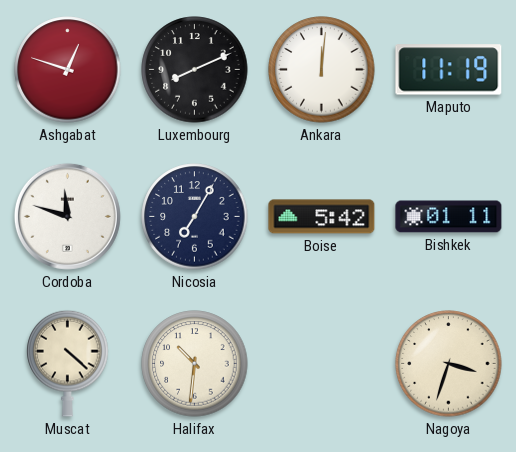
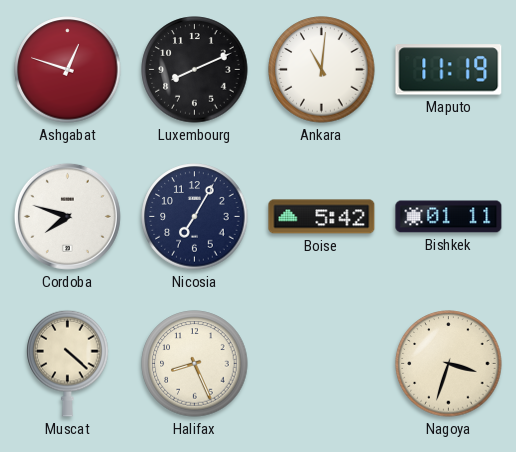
Ankara: 12:01 -> 11:01
Cordoba: 11:48 -> 7:48
Halifax: 10:31 -> 8:26
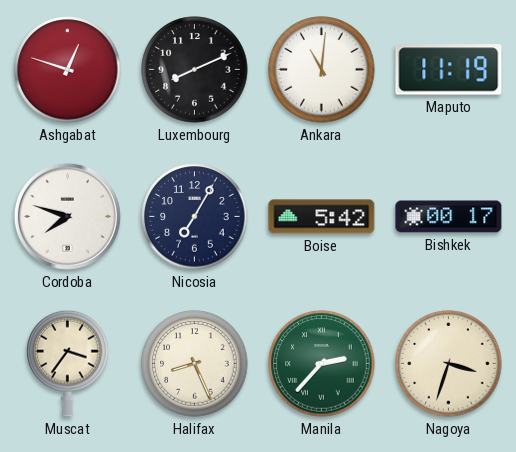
Bishkek: 01:11 -> 00:17
Muscat: 4:22 -> 3:36
Manila: none -> 2:37
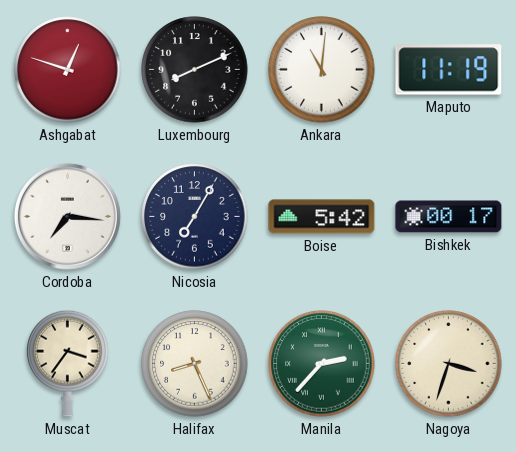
Cordoba: 7:48 -> 7:16
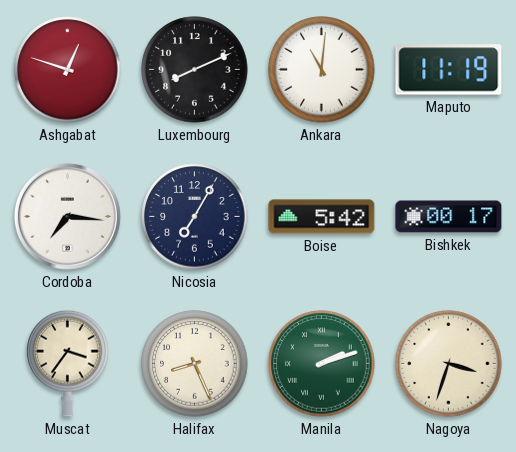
Manila: 2:37 -> 2:12
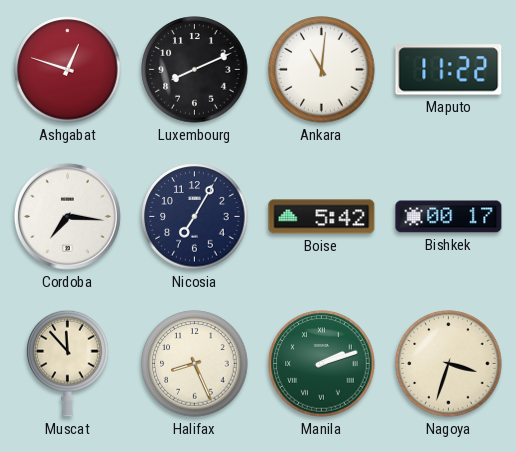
Maputo: 11:19 -> 11:22
Muscat: 3:36 -> 11:53
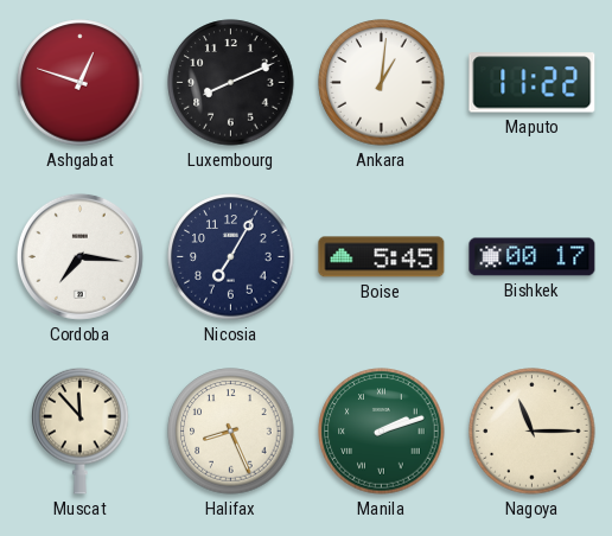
Ankara: 11:01 -> 1:01
Boise: 5:42 -> 5:45
Nagoya: 3:33 -> 11:15
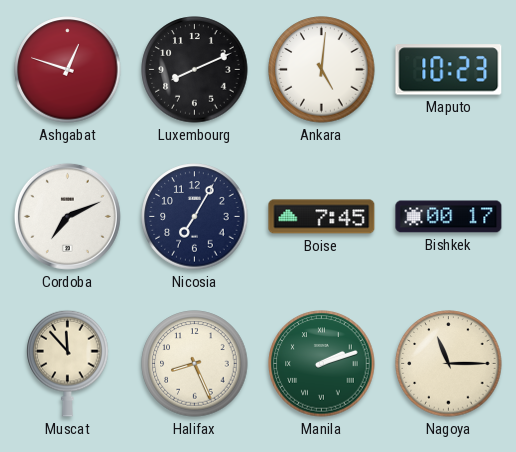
Ankara: 1:01 -> 5:01
Maputo: 11:22 -> 10:23
Cordoba: 7:16 -> 7:11
Boise: 5:45 -> 7:45
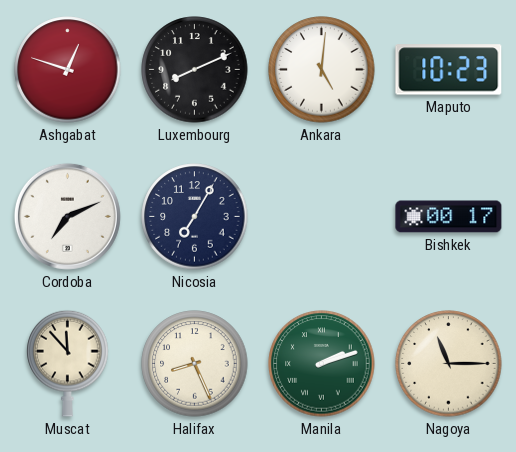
Boise: 7:45 -> none
